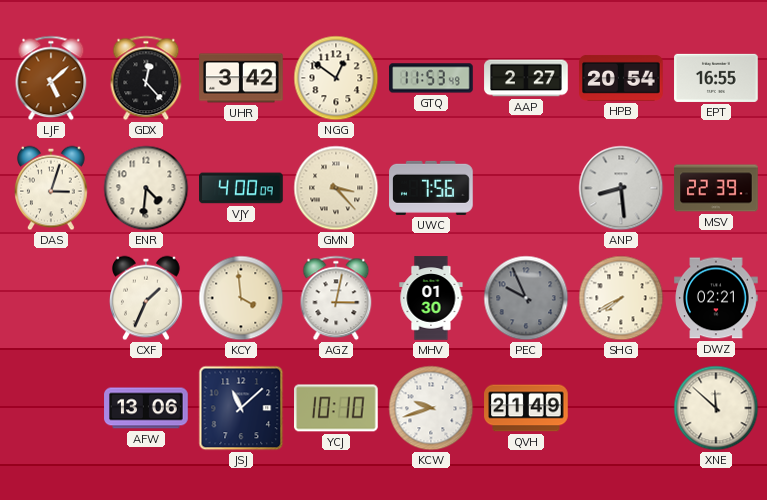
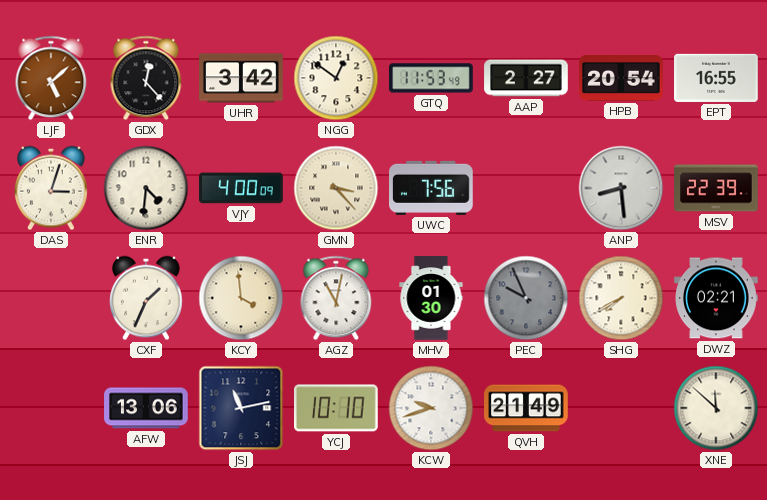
AGZ: 3:02 -> 11:02
JSJ: 11:08 -> 11:13
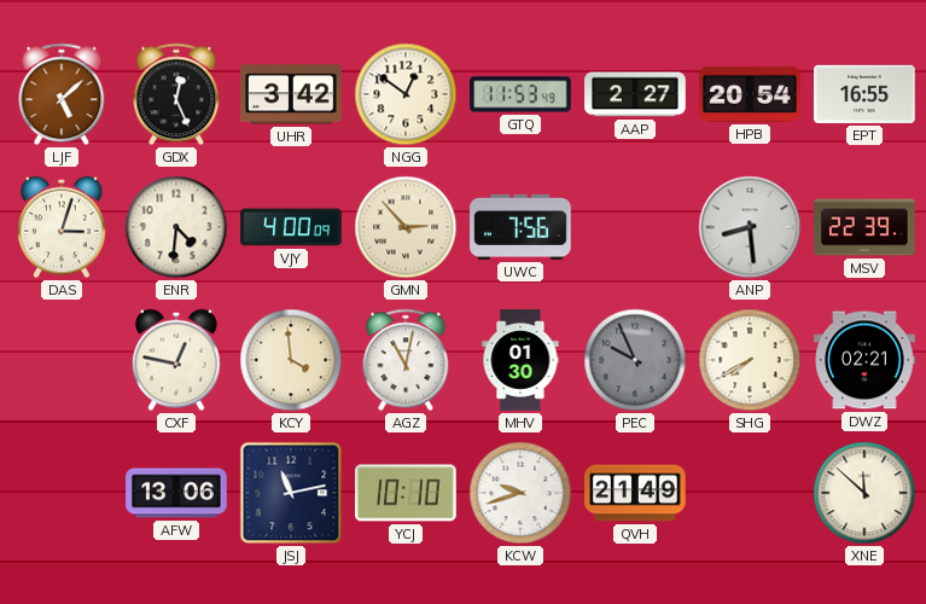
GDX: 12:23 -> 12:26
GMN: 3:23 -> 2:53
CXF: 1:34 -> 12:47
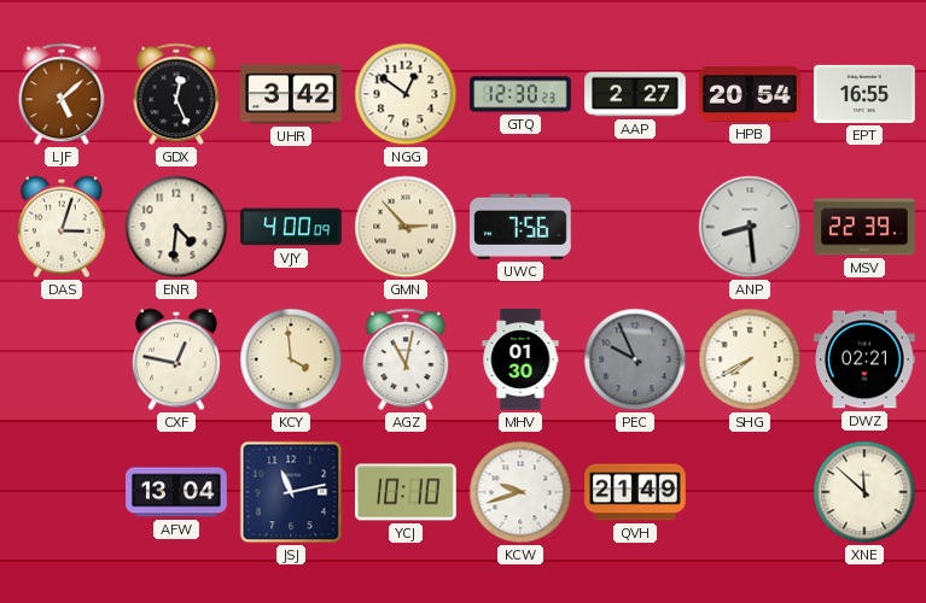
GTQ: 11:53 -> 12:30
AFW: 13:06 -> 13:04
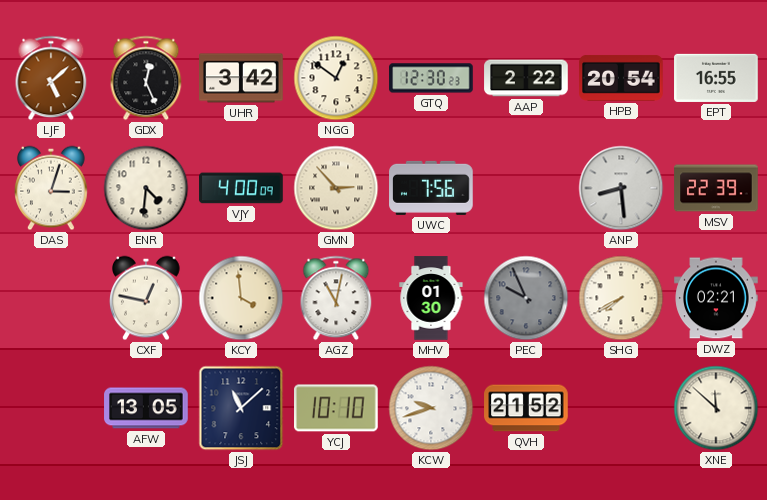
AAP: 2:27 -> 2:22
AFW: 13:04 -> 13:05
JSJ: 11:13 -> 11:08
QVH: 21:49 -> 21:52
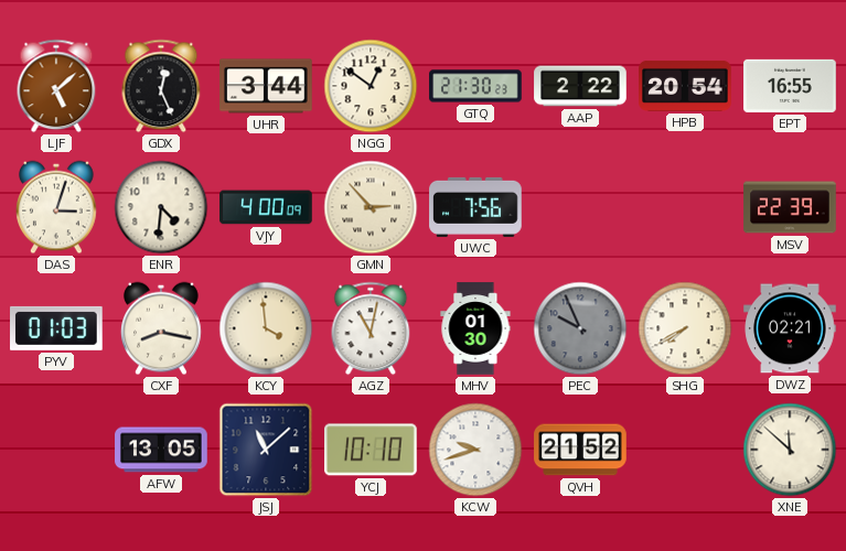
UHR: 3:42 -> 3:44
GTQ: 12:30 -> 21:30
ANP: 8:29 -> none
PYV: none -> 01:03
CXF: 12:47 -> 8:17
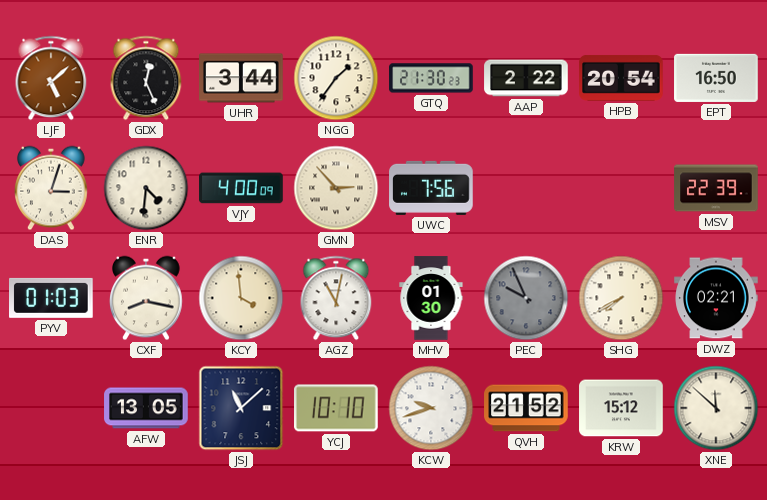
NGG: 12:51 -> 1:36
EPT: 16:55 -> 16:50
KRW: none -> 15:12
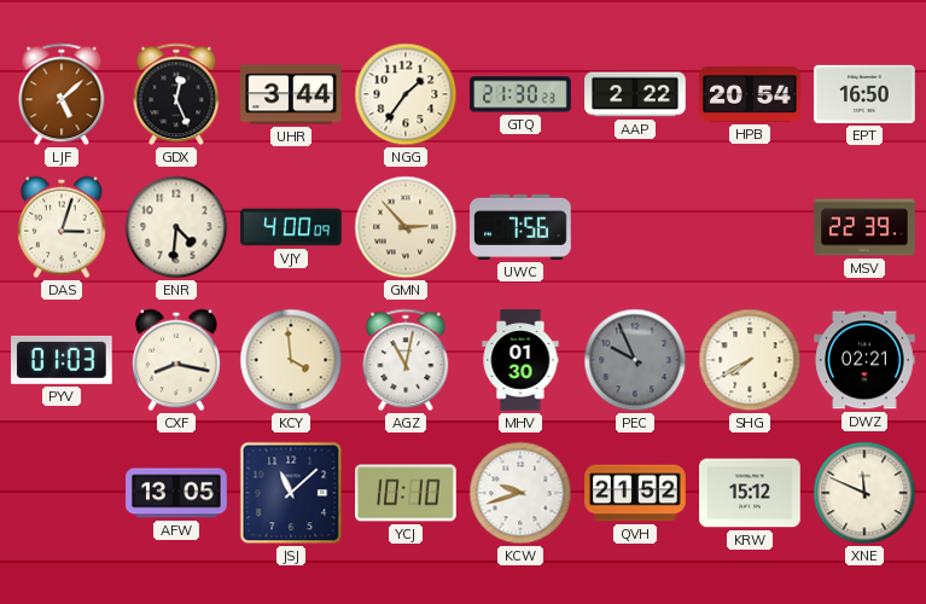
XNE: 11:52 -> 11:49
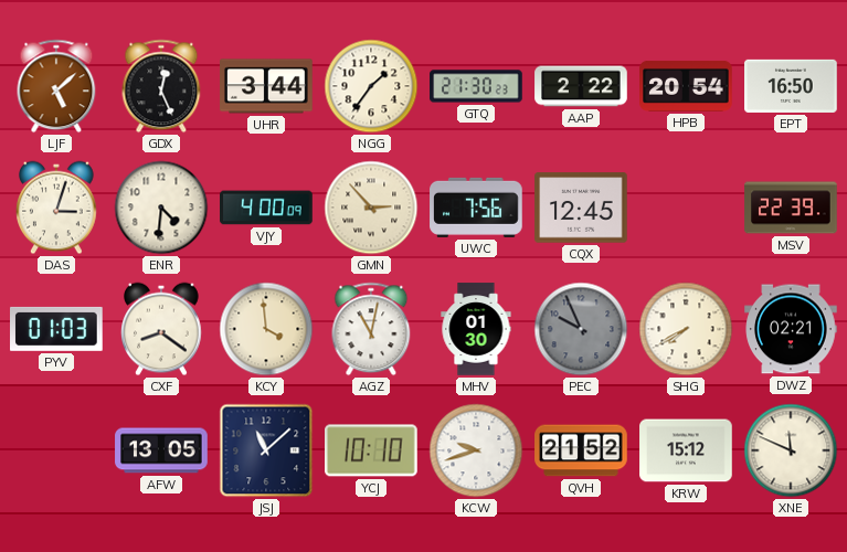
CQX: none -> 12:45
CXF: 8:17 -> 8:21
